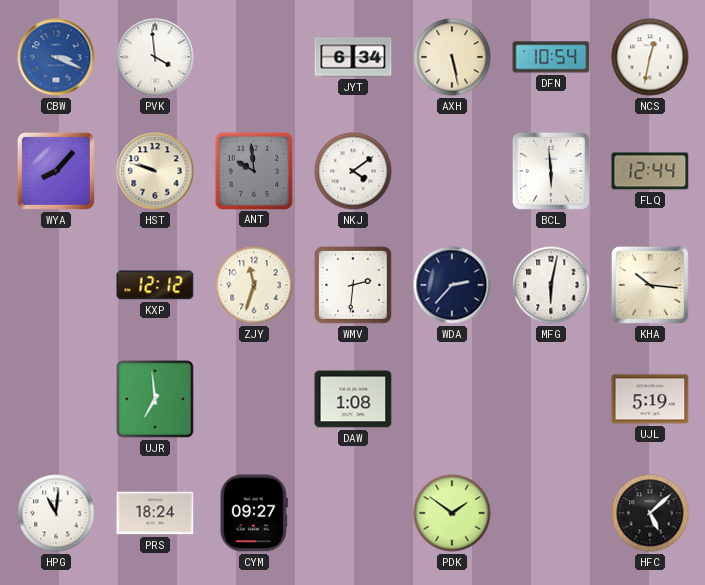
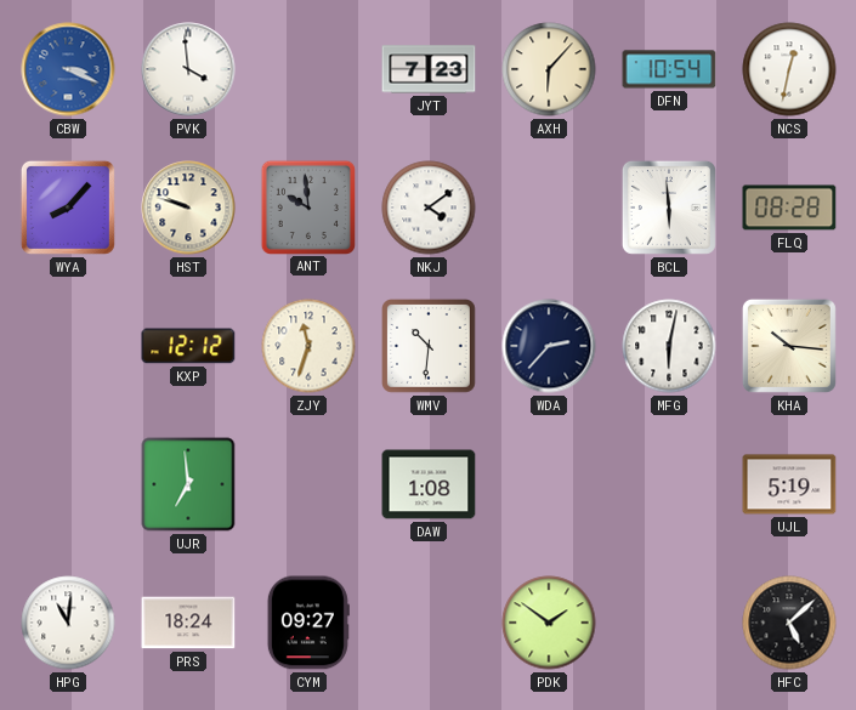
JYT: 6:34 -> 7:23
AXH: 5:28 -> 6:07
FLQ: 12:44 -> 08:28
WMV: 2:31 -> 10:31
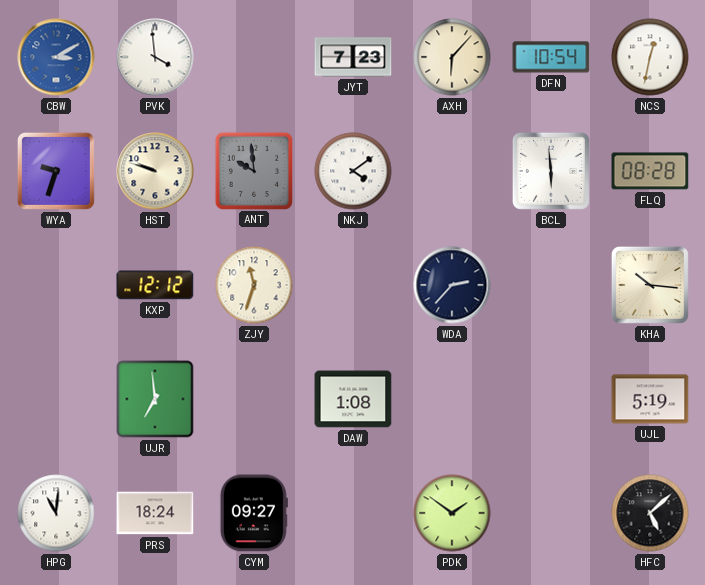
CBW: 3:19 -> 3:10
WYA: 8:07 -> 9:33
WMV: 10:31 -> none
MFG: 6:02 -> none
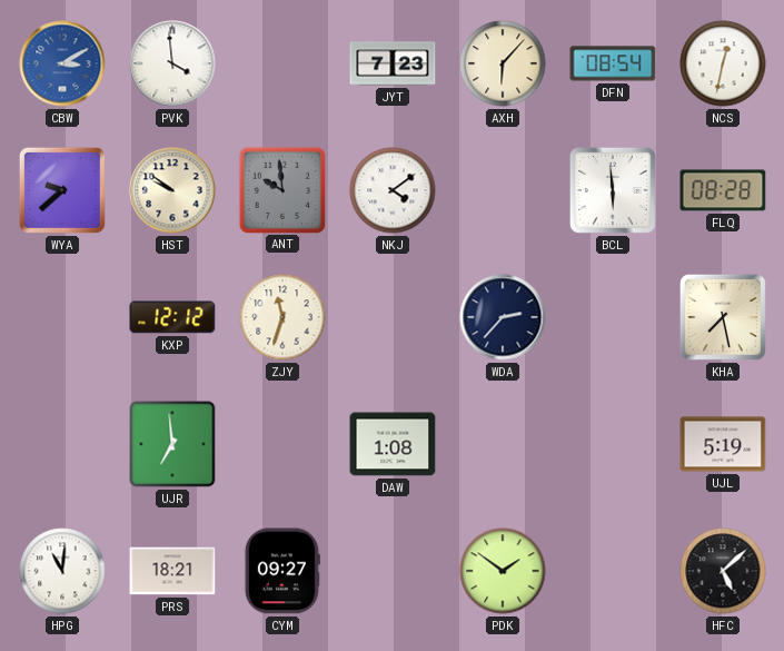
DFN: 10:54 -> 08:54
WYA: 9:33 -> 9:38
HST: 9:48 -> 9:51
KHA: 10:16 -> 7:28
PRS: 18:24 -> 18:21
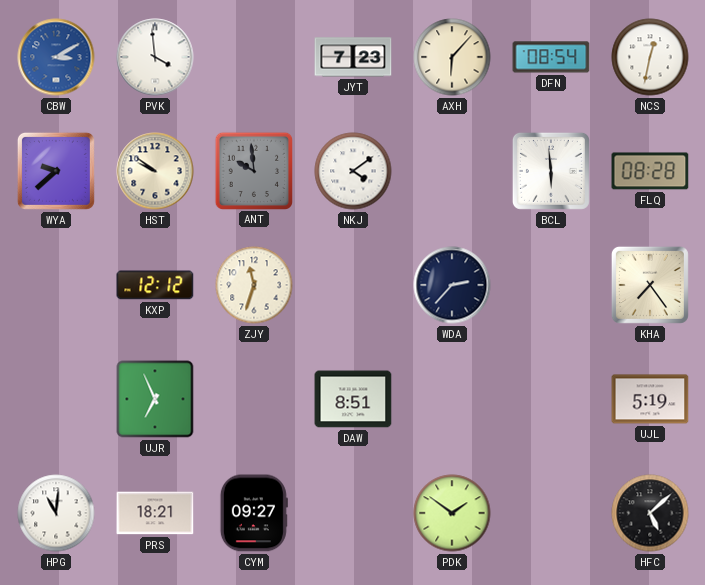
KHA: 7:28 -> 7:24
UJR: 6:59 -> 6:56
DAW: 1:08 -> 8:51
